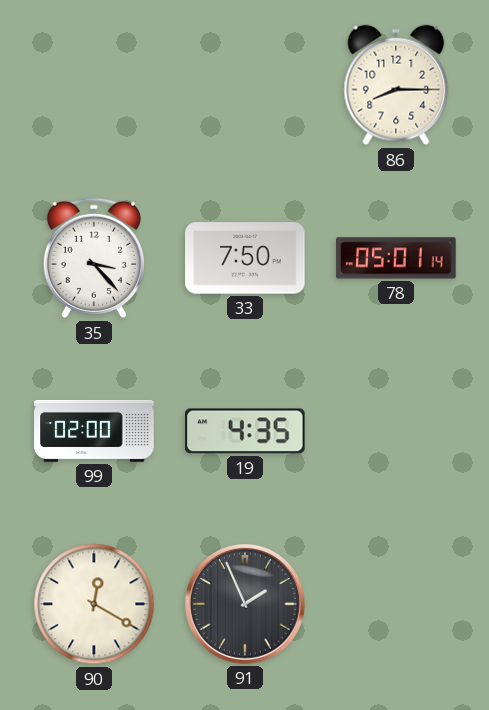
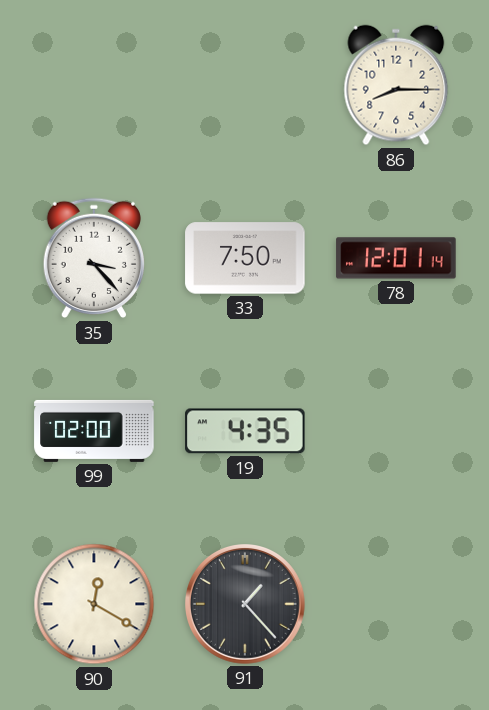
78: 05:01 -> 12:01
91: 1:56 -> 1:23
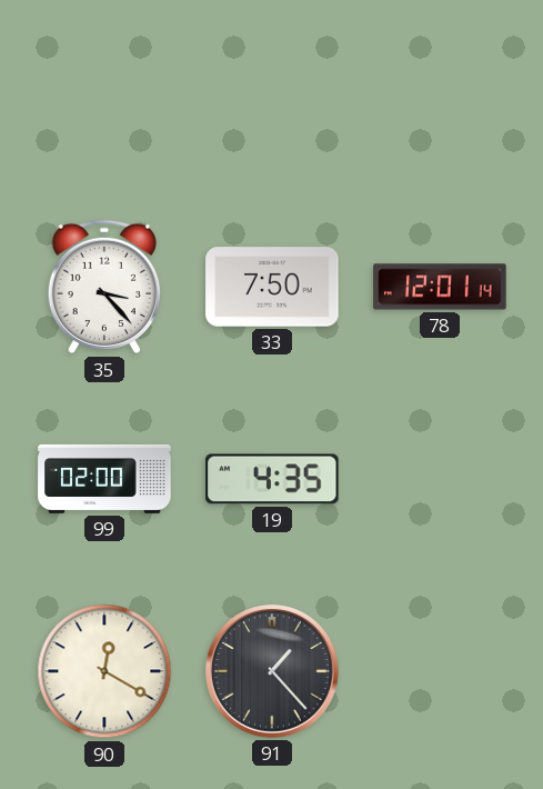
86: 8:15 -> none
